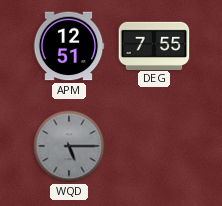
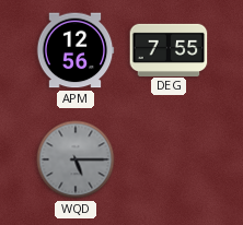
APM: 12:51 -> 12:56
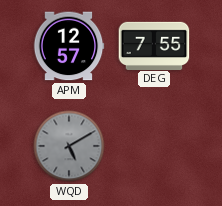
APM: 12:56 -> 12:57
WQD: 5:15 -> 5:10
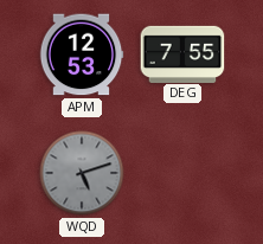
APM: 12:57 -> 12:53
WQD: 5:10 -> 5:12
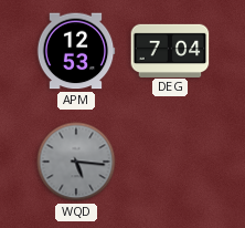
DEG: 7:55 -> 7:04
WQD: 5:12 -> 5:16
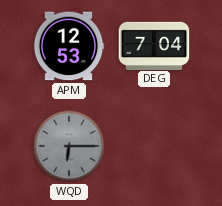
WQD: 5:16 -> 6:15
